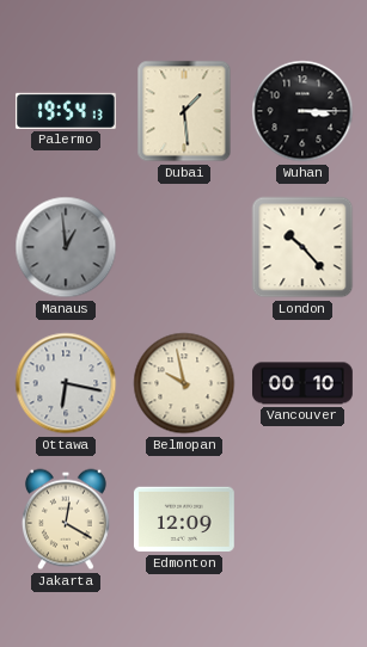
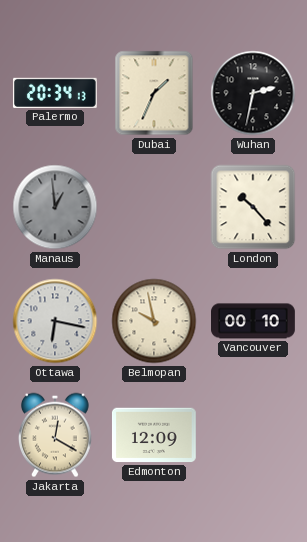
Palermo: 19:54 -> 20:34
Dubai: 1:29 -> 1:34
Wuhan: 3:15 -> 2:32
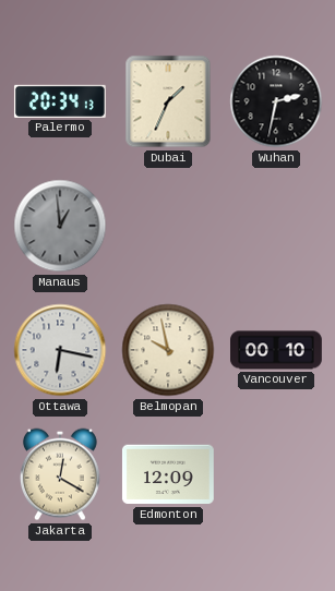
London: 10:23 -> none
